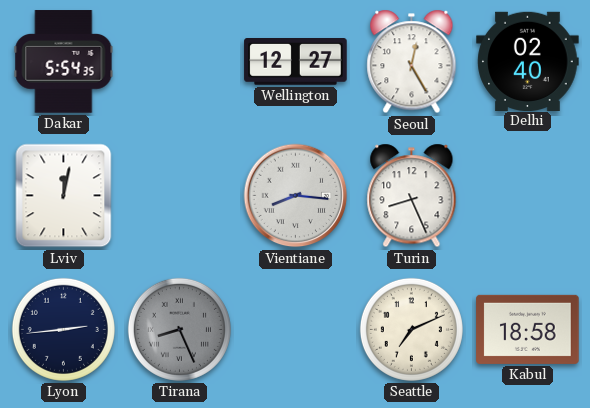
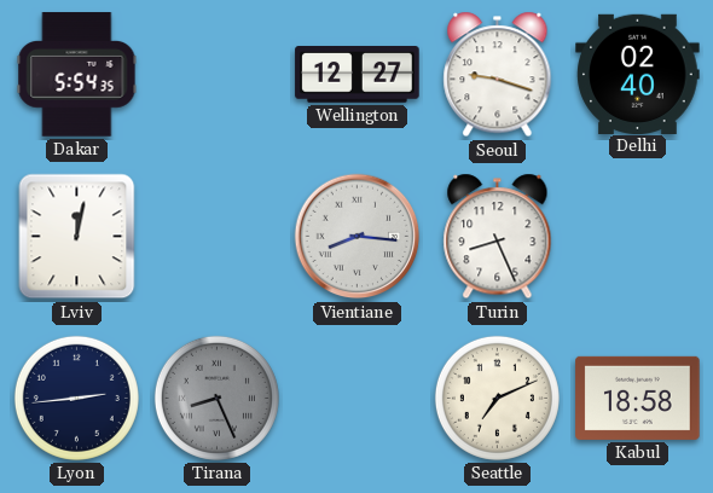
Seoul: 12:25 -> 9:18
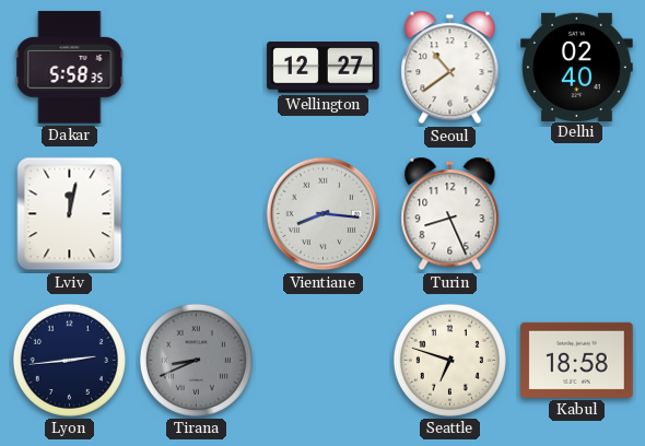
Dakar: 5:54 -> 5:58
Seoul: 9:18 -> 10:39
Tirana: 8:26 -> 8:41
Seattle: 7:11 -> 6:48
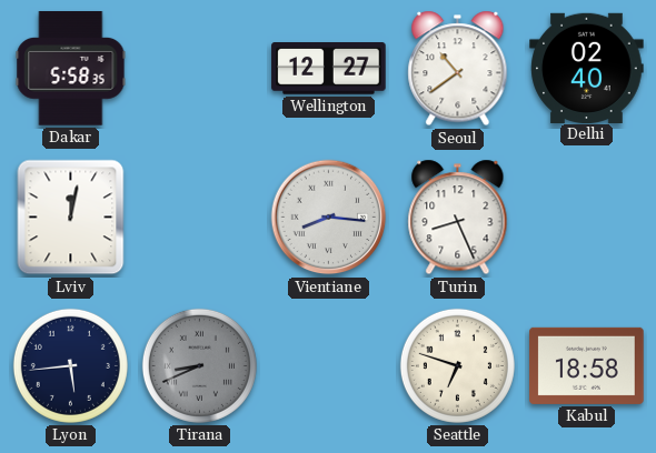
Lyon: 2:44 -> 5:44
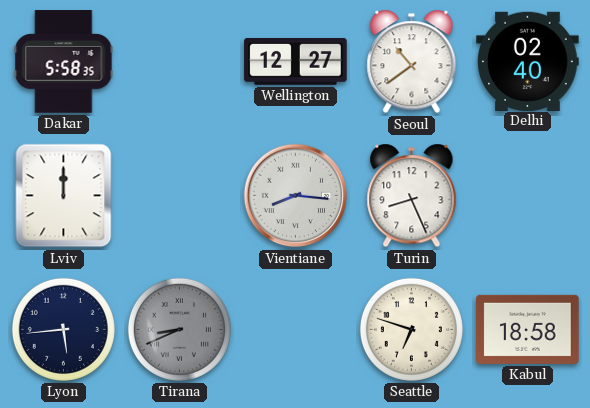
Lviv: 12:02 -> 12:00
